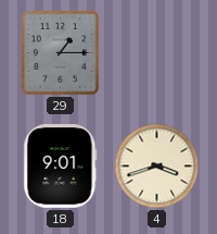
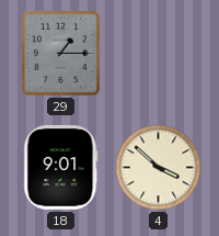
4: 3:42 -> 3:52
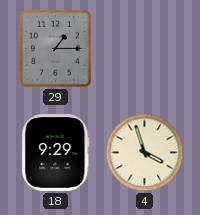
18: 9:01 -> 9:29
4: 3:52 -> 3:57
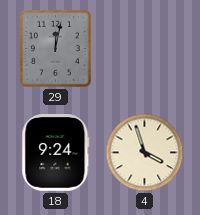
29: 1:15 -> 12:02
18: 9:29 -> 9:24
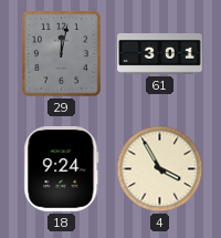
61: none -> 3:01
4: 3:57 -> 3:55
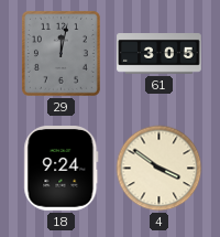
61: 3:01 -> 3:05
4: 3:55 -> 3:51
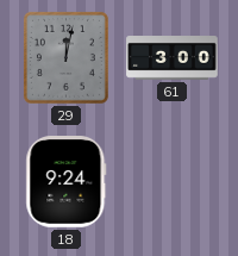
61: 3:05 -> 3:00
4: 3:51 -> none
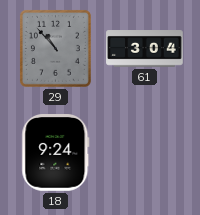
29: 12:02 -> 10:53
61: 3:00 -> 3:04
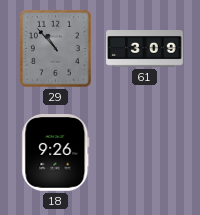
61: 3:04 -> 3:09
18: 9:24 -> 9:26
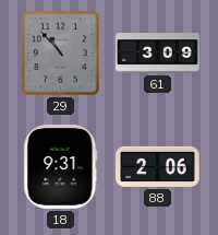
18: 9:26 -> 9:31
88: none -> 2:06
